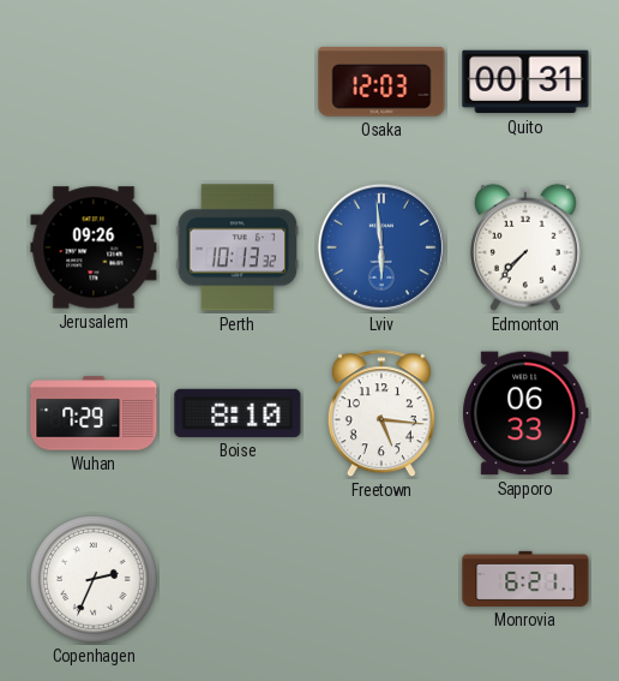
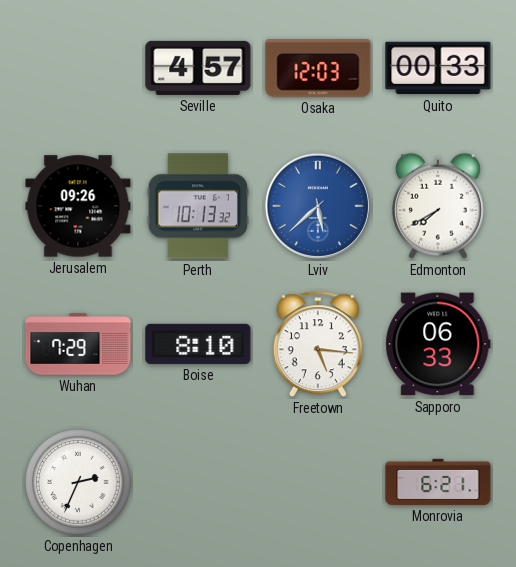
Seville: none -> 4:57
Quito: 00:31 -> 00:33
Lviv: 5:59 -> 5:38
Edmonton: 7:37 -> 7:40
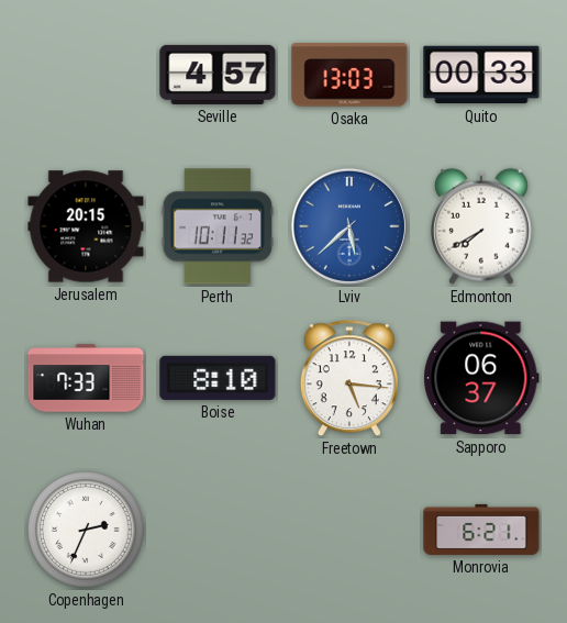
Osaka: 12:03 -> 13:03
Jerusalem: 09:26 -> 20:15
Perth: 10:13 -> 10:11
Wuhan: 7:29 -> 7:33
Sapporo: 06:33 -> 06:37
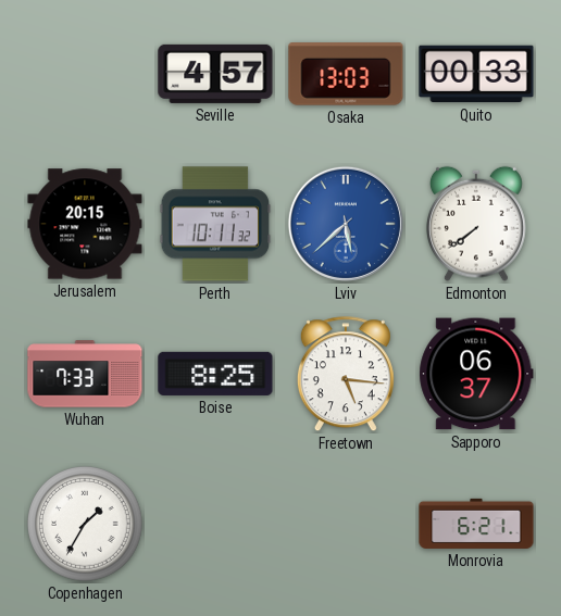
Edmonton: 7:40 -> 7:39
Boise: 8:10 -> 8:25
Copenhagen: 2:34 -> 1:35
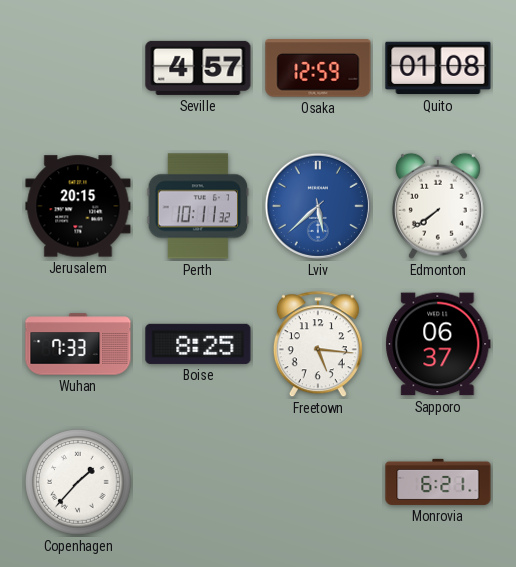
Osaka: 13:03 -> 12:59
Quito: 00:33 -> 01:08
Copenhagen: 1:35 -> 1:37
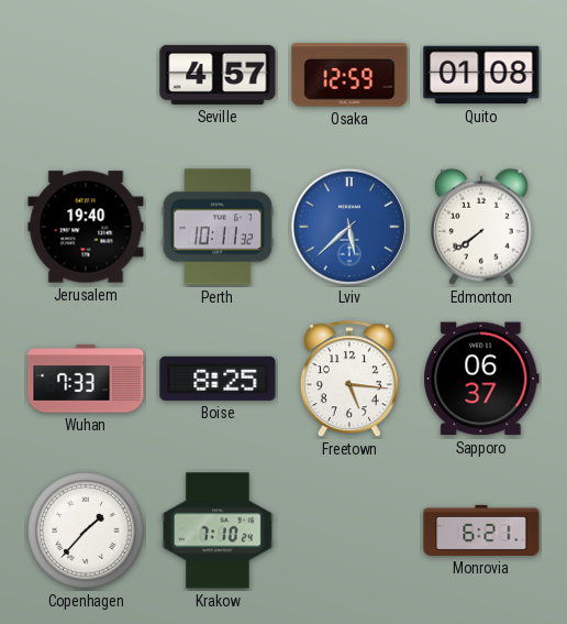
Jerusalem: 20:15 -> 19:40
Krakow: none -> 7:10
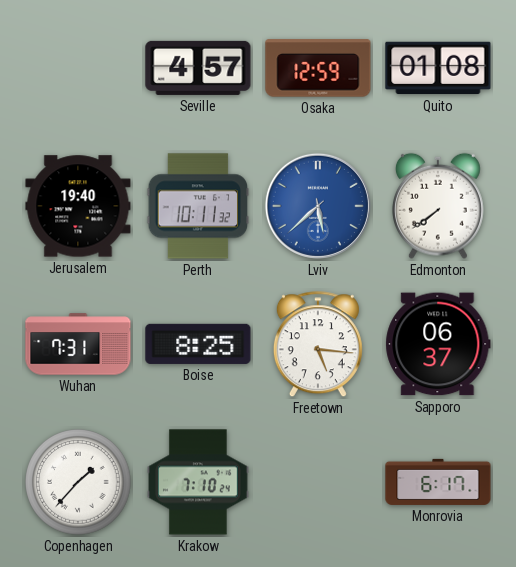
Wuhan: 7:33 -> 7:31
Monrovia: 6:21 -> 6:17
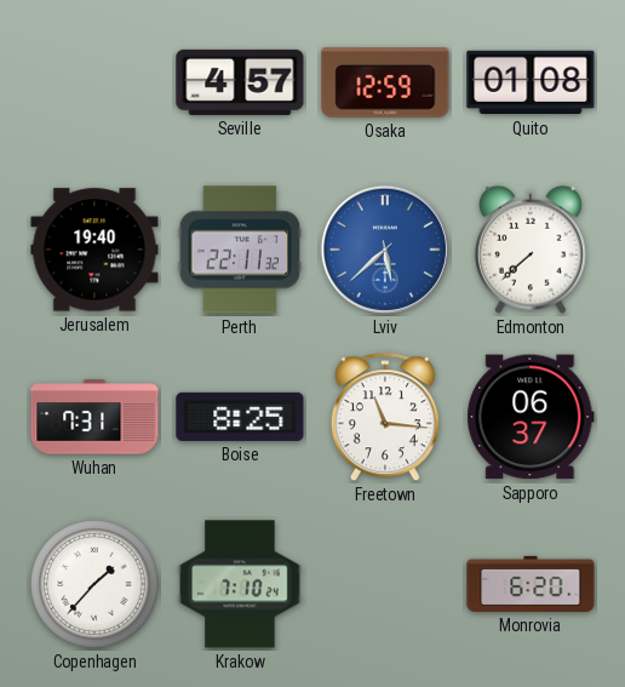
Perth: 10:11 -> 22:11
Edmonton: 7:39 -> 7:38
Freetown: 5:16 -> 11:16
Monrovia: 6:17 -> 6:20
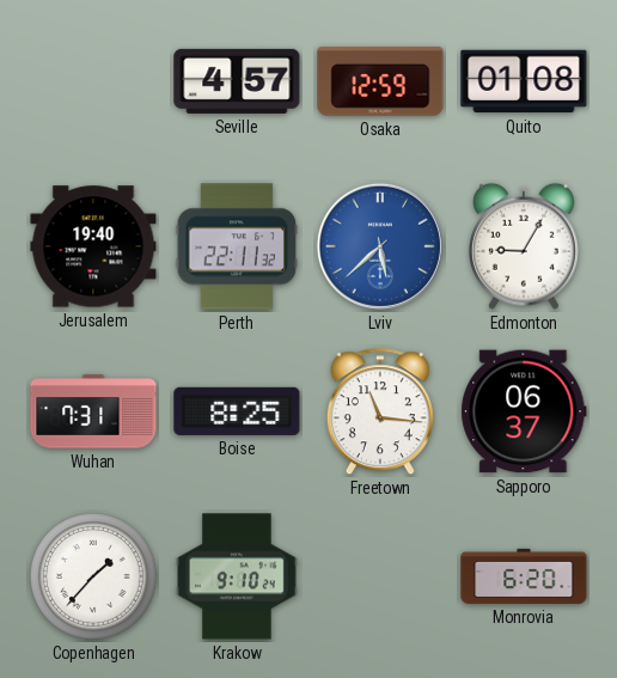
Edmonton: 7:38 -> 9:05
Krakow: 7:10 -> 9:10
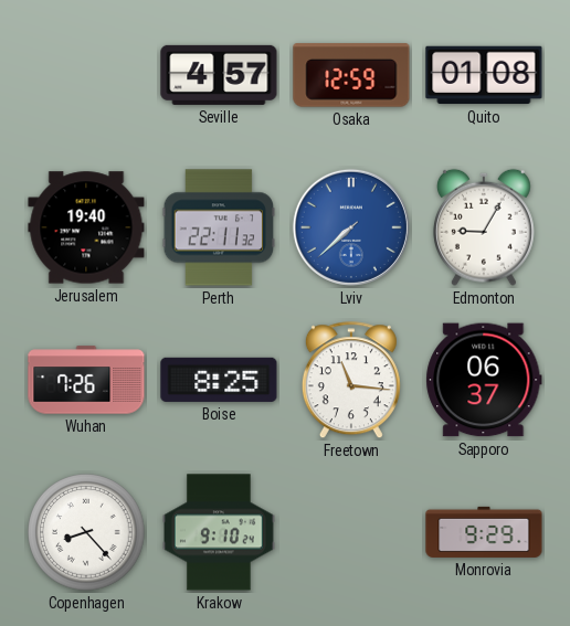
Lviv: 5:38 -> 7:38
Wuhan: 7:31 -> 7:26
Copenhagen: 1:37 -> 8:23
Monrovia: 6:20 -> 9:29
